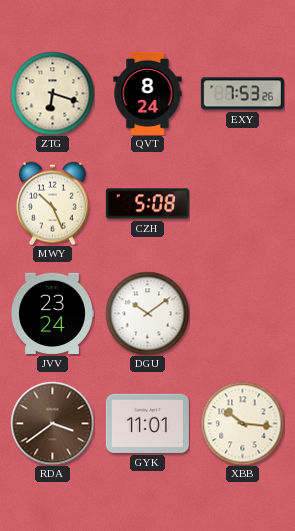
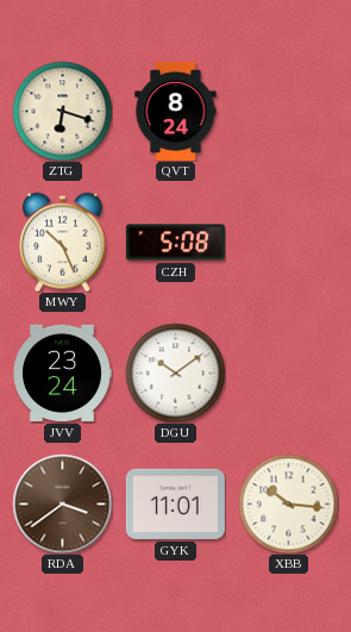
EXY: 7:53 -> none
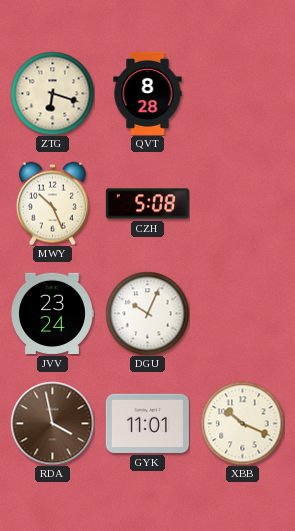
QVT: 8:24 -> 8:28
DGU: 10:09 -> 10:04
RDA: 3:39 -> 3:58
XBB: 10:16 -> 10:19
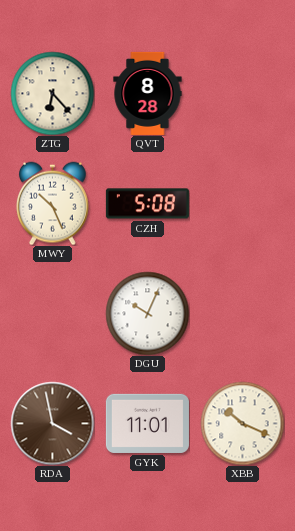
ZTG: 6:18 -> 6:23
JVV: 23:24 -> none
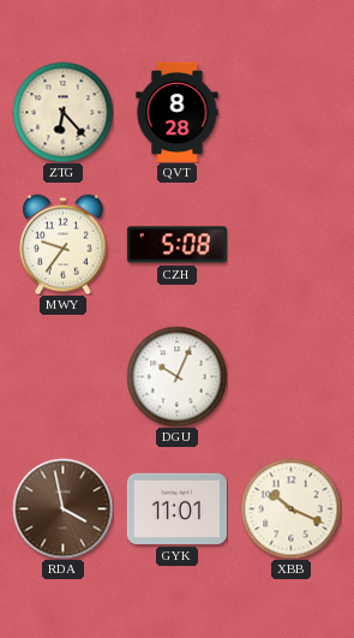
MWY: 10:26 -> 9:36
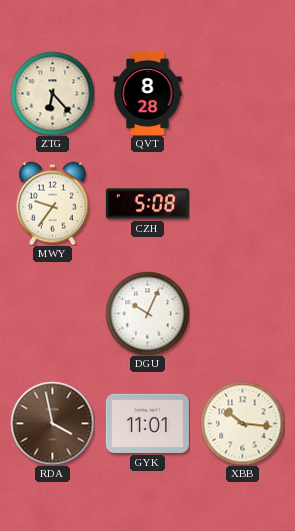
XBB: 10:19 -> 10:16
